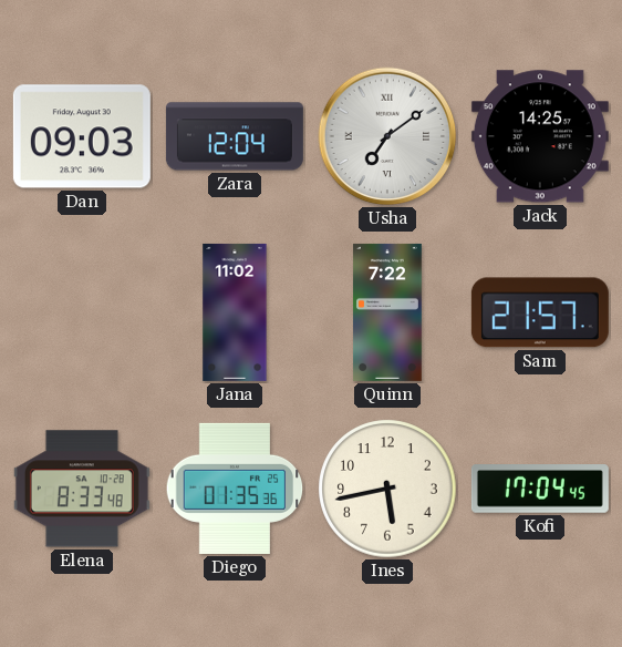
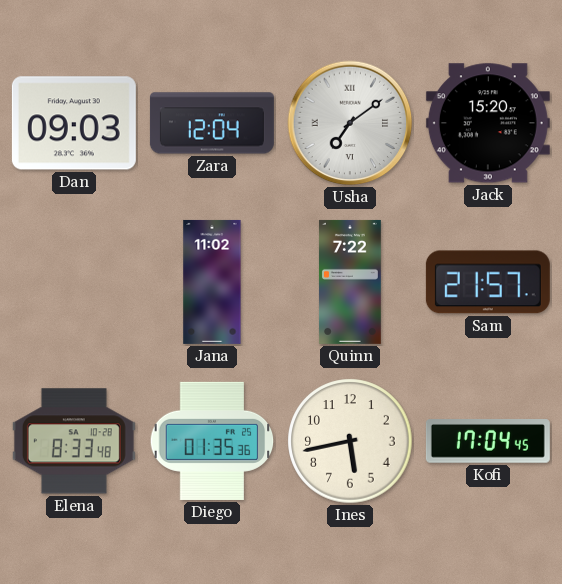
Jack: 14:25 -> 15:20
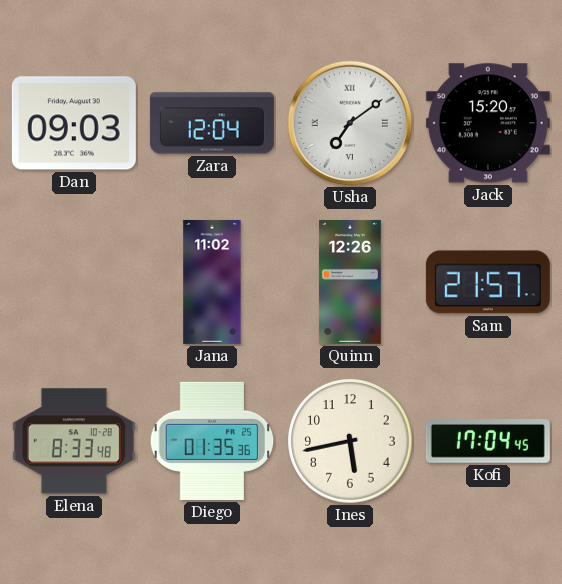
Quinn: 7:22 -> 12:26
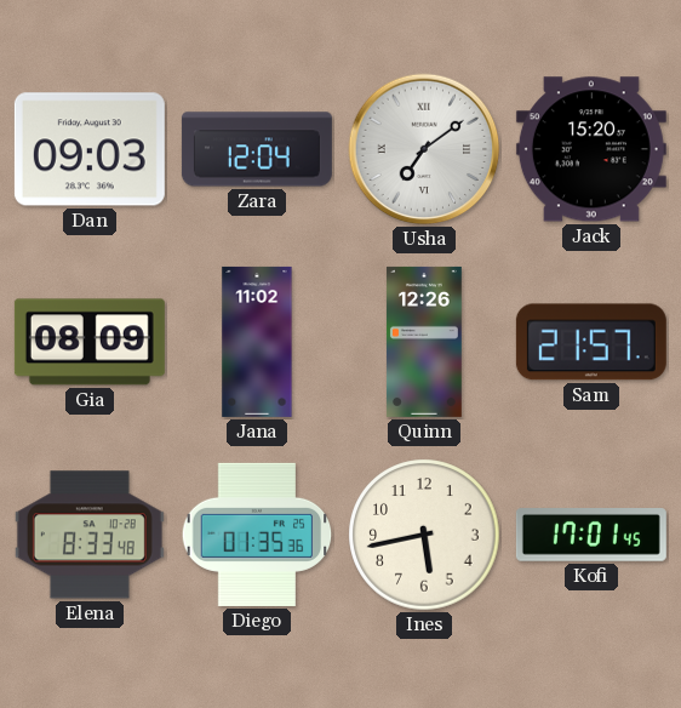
Gia: none -> 08:09
Kofi: 17:04 -> 17:01
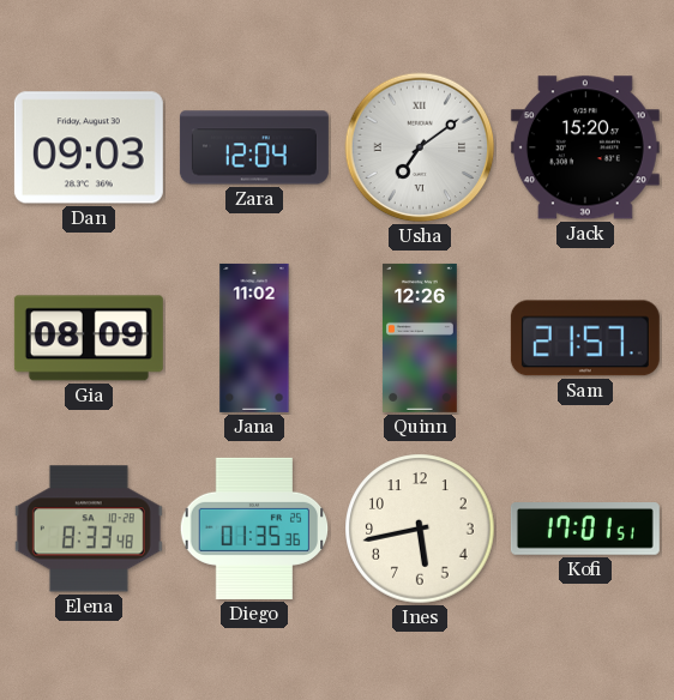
Kofi: 17:01:45 -> 17:01:51
